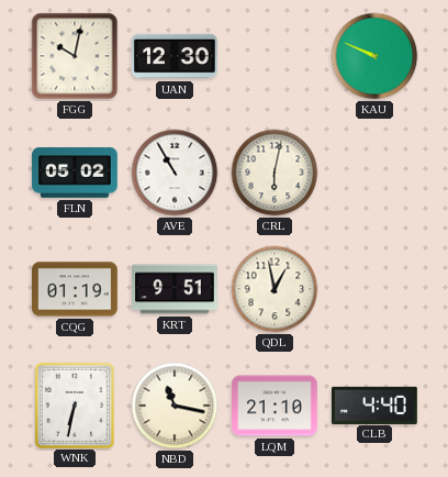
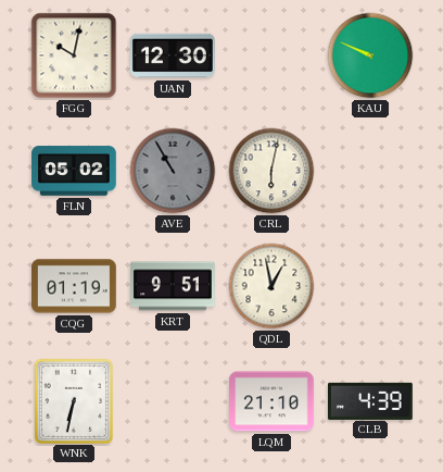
AVE dial: white -> grey
NBD: 11:17 -> none
CLB: 4:40 -> 4:39
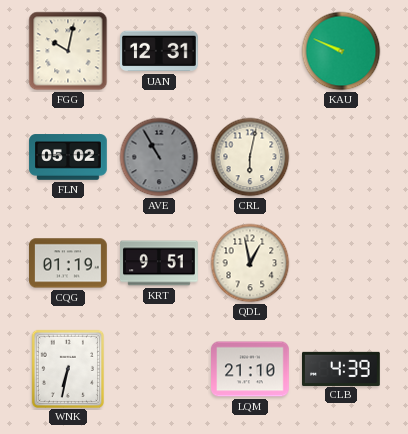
UAN: 12:30 -> 12:31
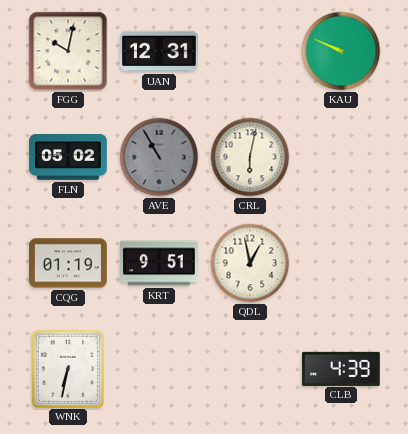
LQM: 21:10 -> none
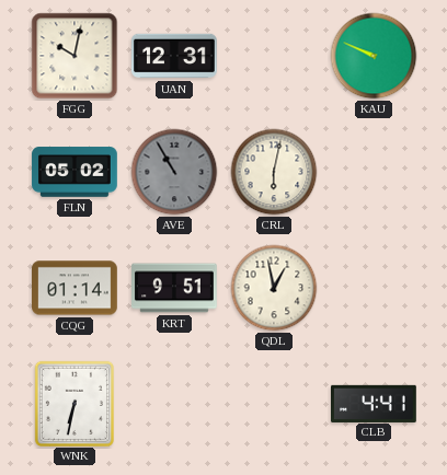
CQG: 01:19 -> 01:14
CLB: 4:39 -> 4:41
